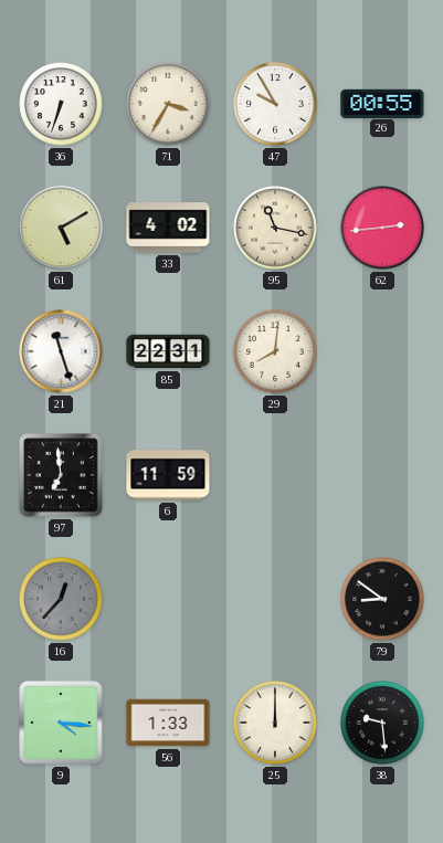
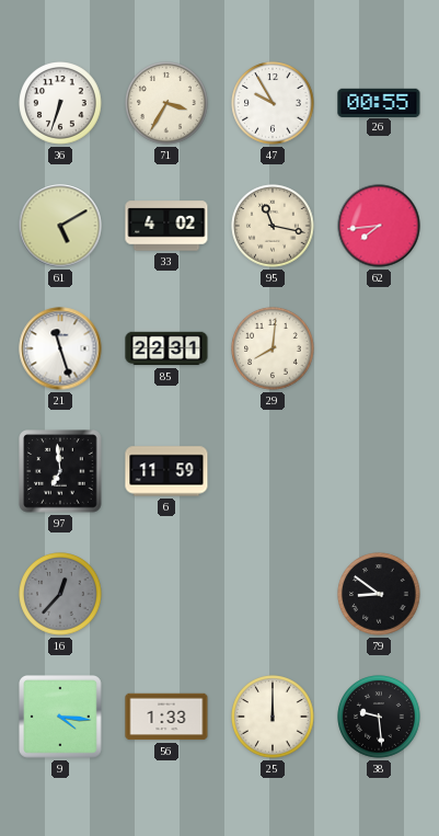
62: 2:44 -> 7:44
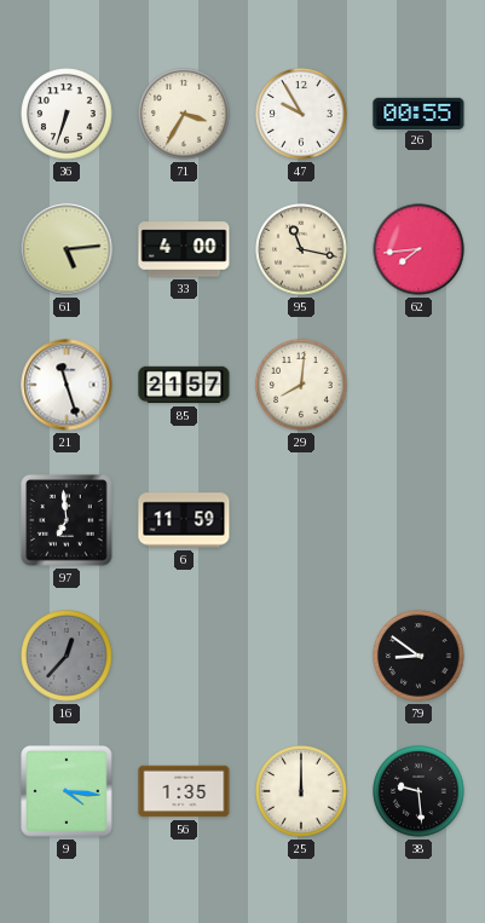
61: 5:10 -> 5:14
33: 4:02 -> 4:00
85: 22:31 -> 21:57
56: 1:33 -> 1:35
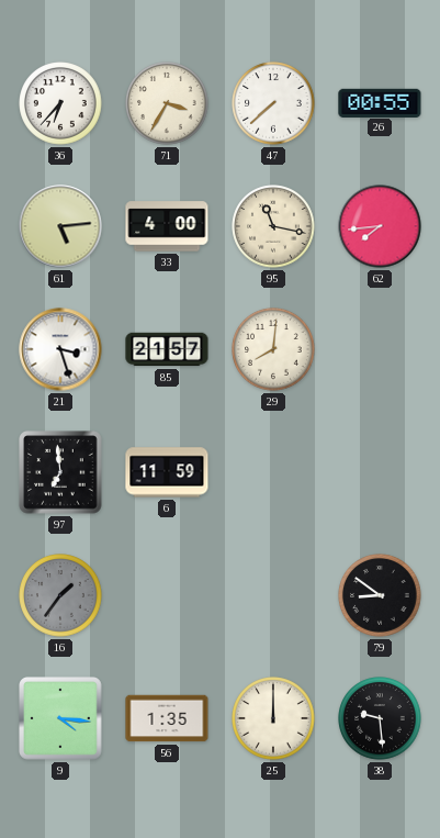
36: 6:33 -> 6:37
47: 9:55 -> 7:38
21: 11:27 -> 3:27
16: 12:37 -> 1:36
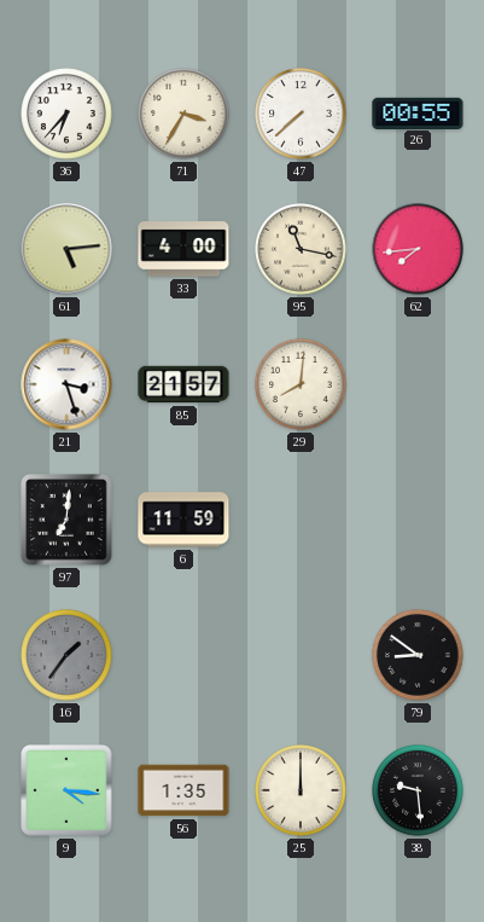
97: 6:59 -> 7:01
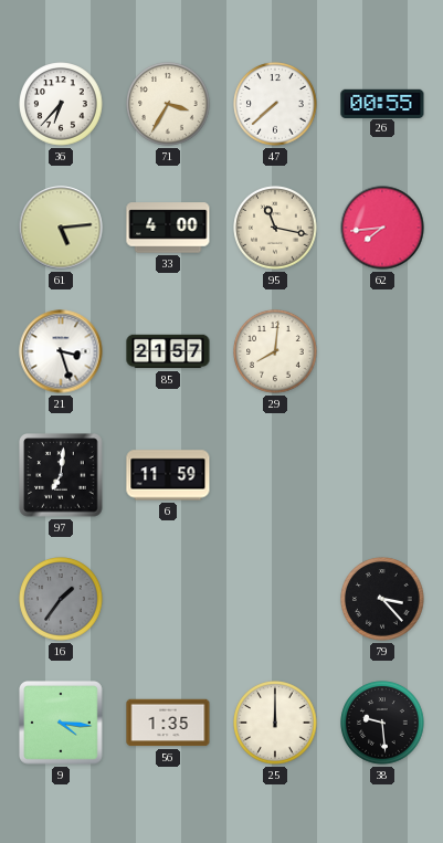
79: 8:51 -> 3:23
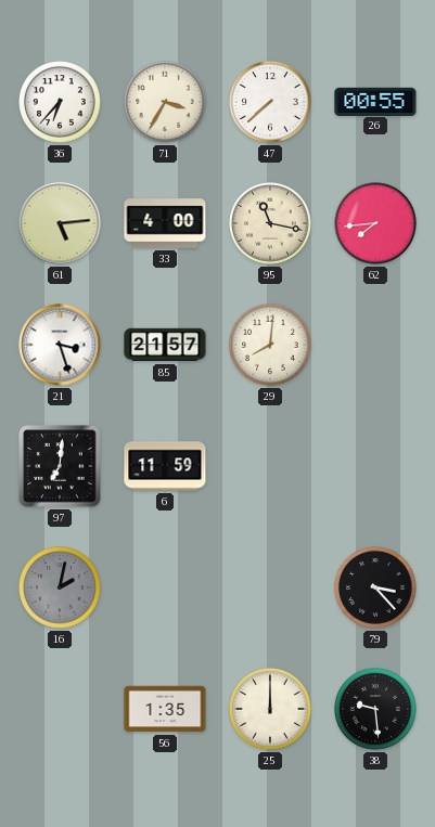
16: 1:36 -> 2:02
9: 4:16 -> none
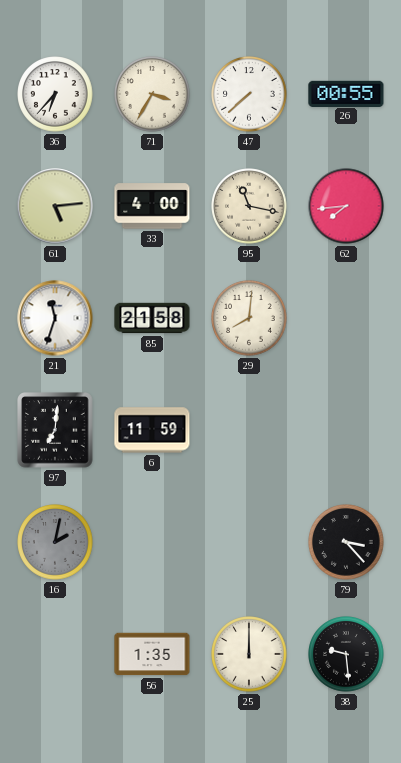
21: 3:27 -> 11:33
85: 21:57 -> 21:58
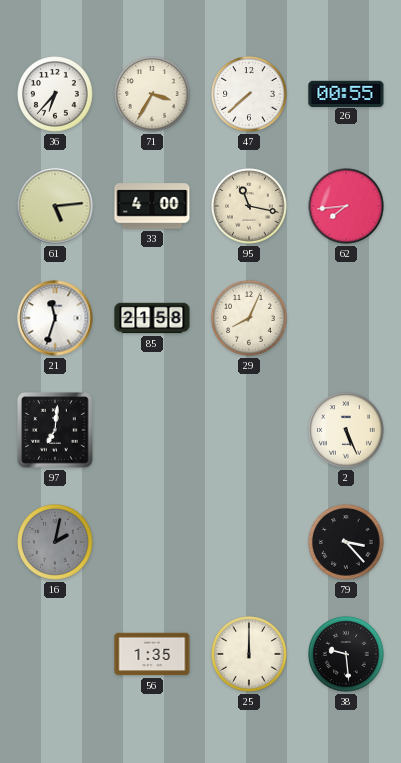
29: 8:01 -> 8:04
6: 11:59 -> none
2: none -> 5:26
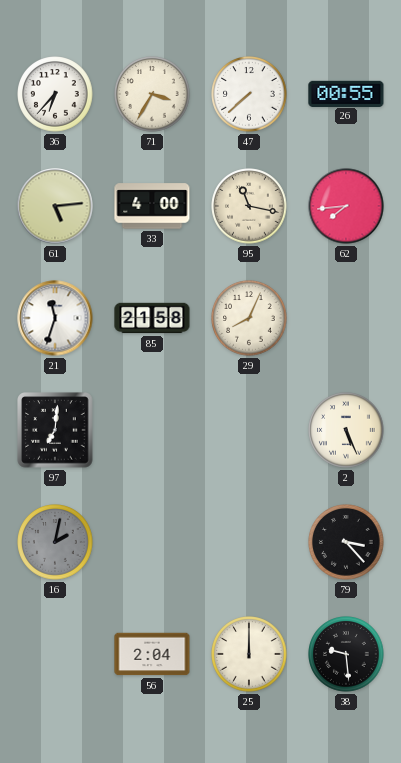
56: 1:35 -> 2:04
